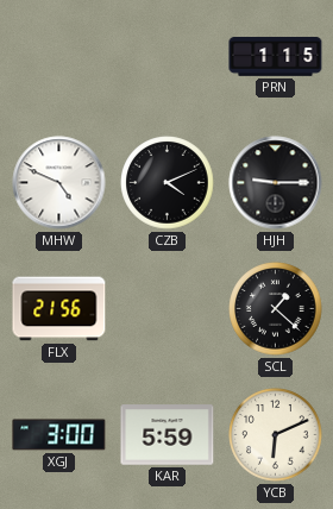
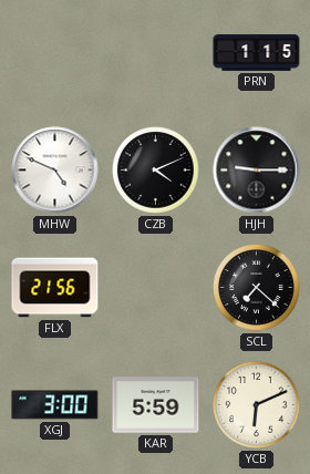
SCL: 1:22 -> 7:22
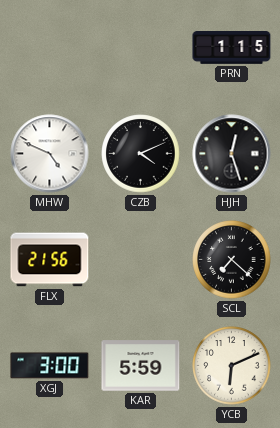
HJH: 9:15 -> 12:27
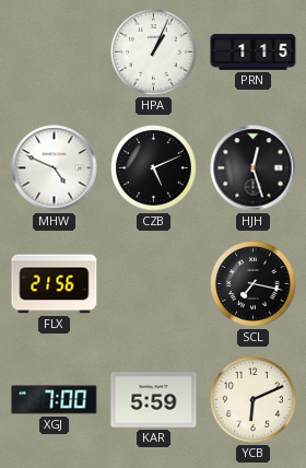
HPA: none -> 1:04
CZB: 4:11 -> 5:11
SCL: 7:22 -> 7:17
XGJ: 3:00 -> 7:00
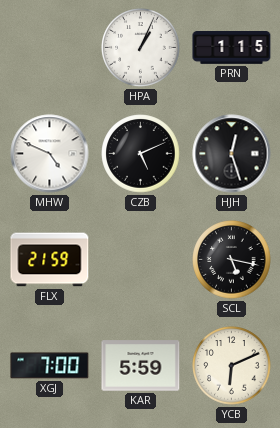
FLX: 21:56 -> 21:59
SCL: 7:17 -> 5:17
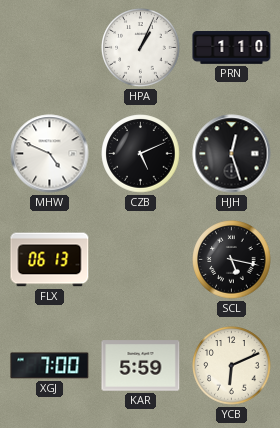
PRN: 1:15 -> 1:10
FLX: 21:59 -> 06:13
